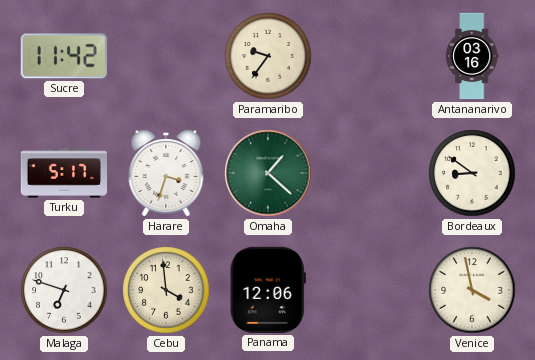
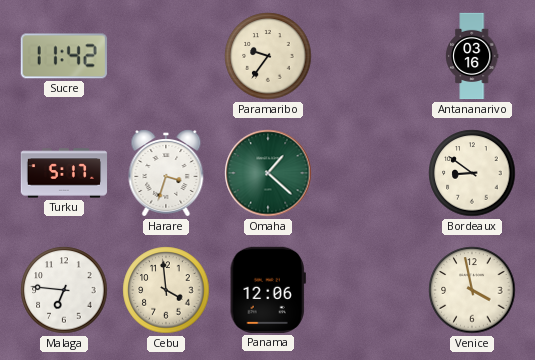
Malaga: 6:48 -> 6:46
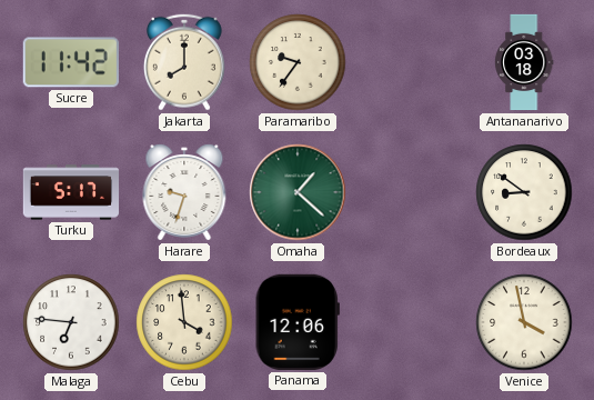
Jakarta: none -> 8:00
Antananarivo: 03:16 -> 03:18
Harare: 3:33 -> 9:33
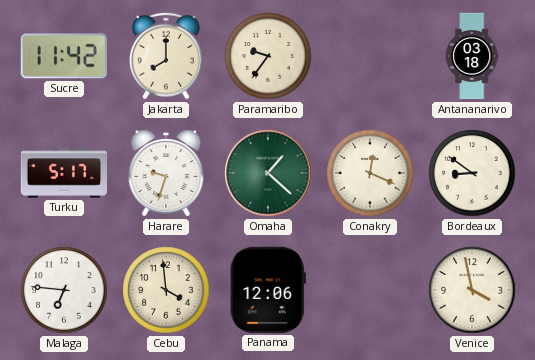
Conakry: none -> 12:19
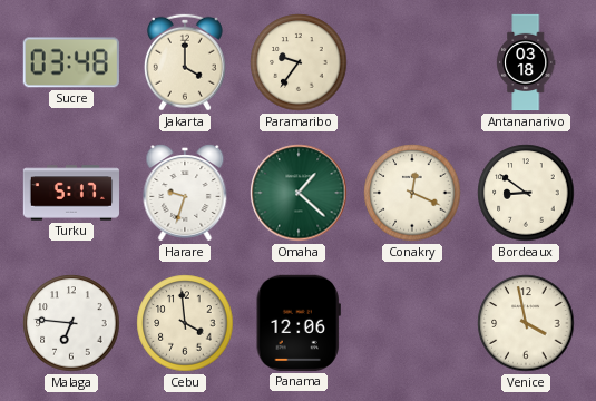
Sucre: 11:42 -> 03:48
Jakarta: 8:00 -> 4:00
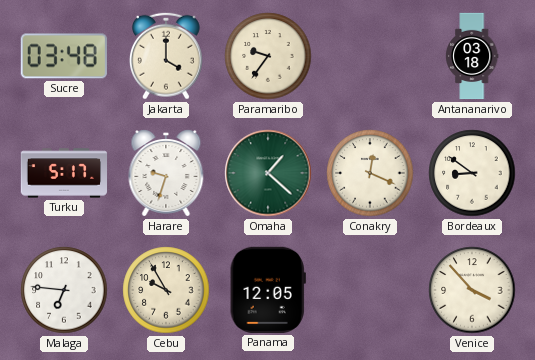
Cebu: 3:59 -> 9:55
Panama: 12:06 -> 12:05
Venice: 3:58 -> 3:53
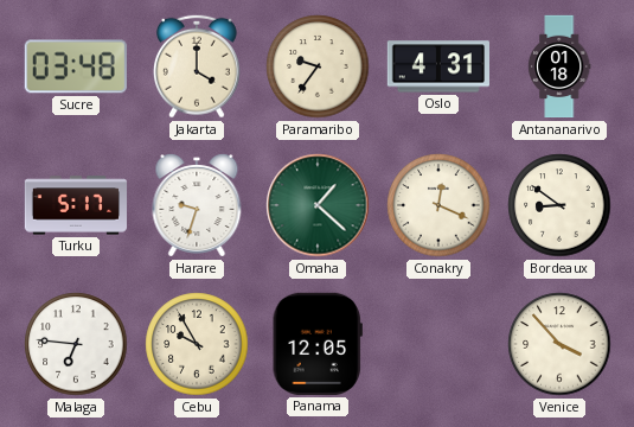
Oslo: none -> 4:31
Antananarivo: 03:18 -> 01:18
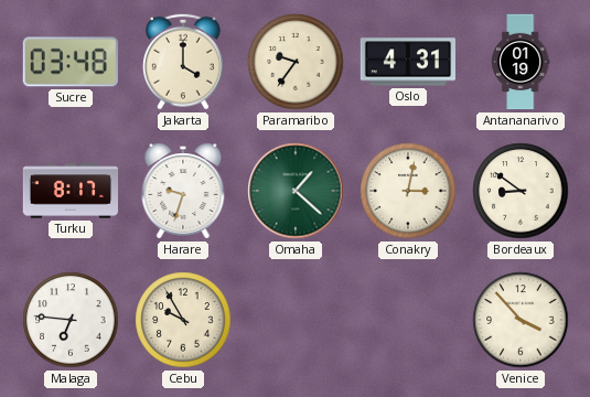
Antananarivo: 01:18 -> 01:19
Turku: 5:17 -> 8:17
Conakry: 12:19 -> 3:02
Panama: 12:05 -> none
